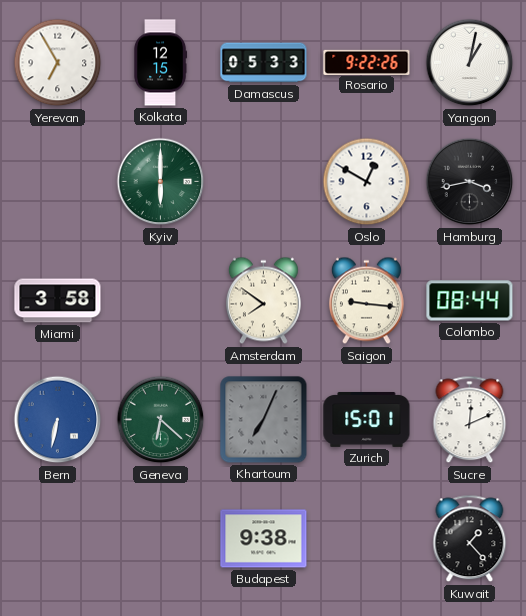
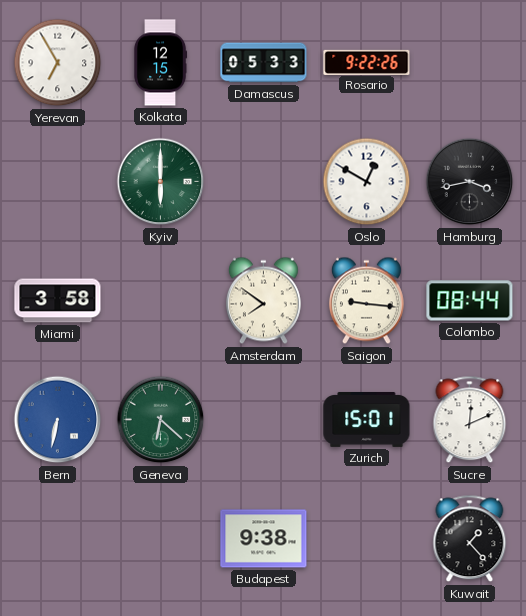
Yangon: 1:02 -> none
Khartoum: 7:04 -> none
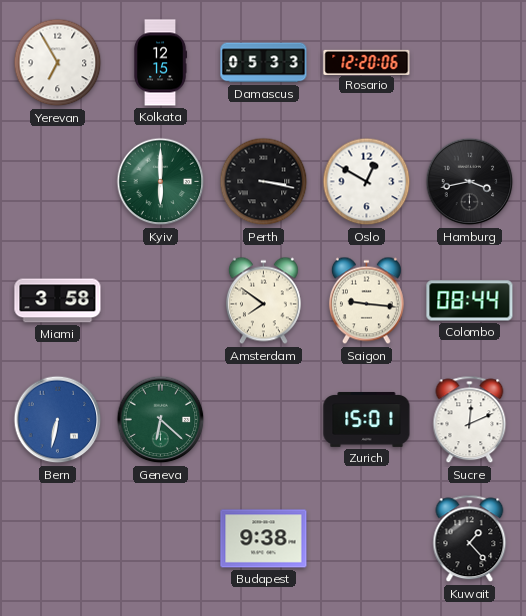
Rosario: 9:22 -> 12:20
Perth: none -> 3:17
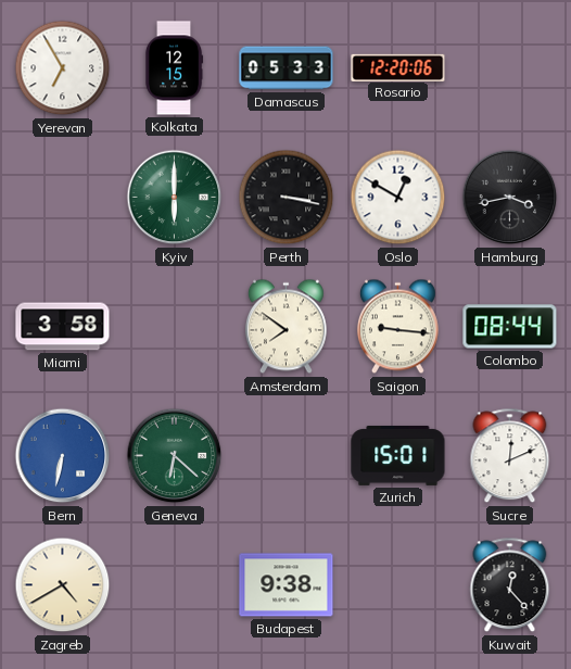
Zagreb: none -> 4:40
Kuwait: 1:23 -> 12:23
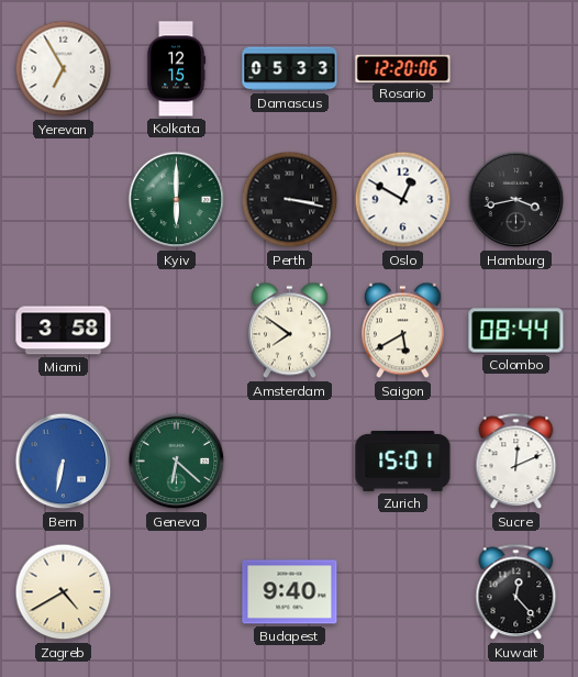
Saigon: 9:16 -> 5:40
Budapest: 9:38 -> 9:40
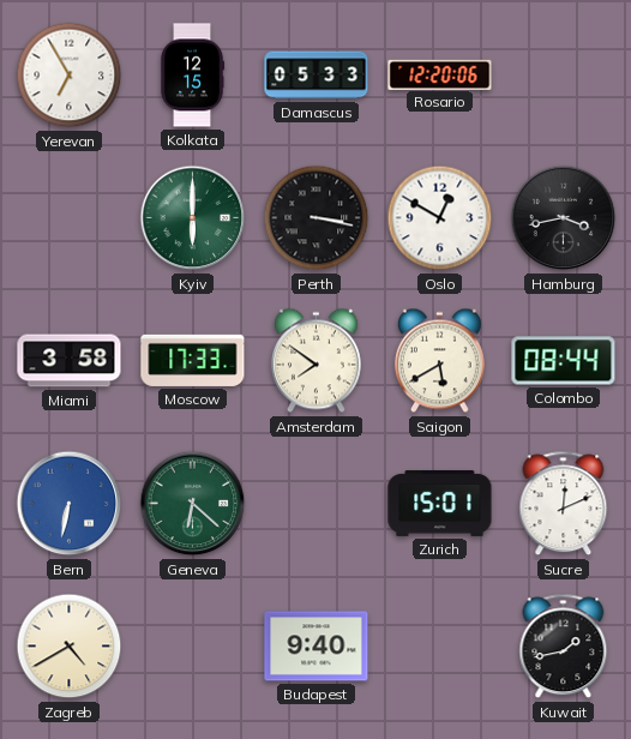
Moscow: none -> 17:33
Kuwait: 12:23 -> 1:43
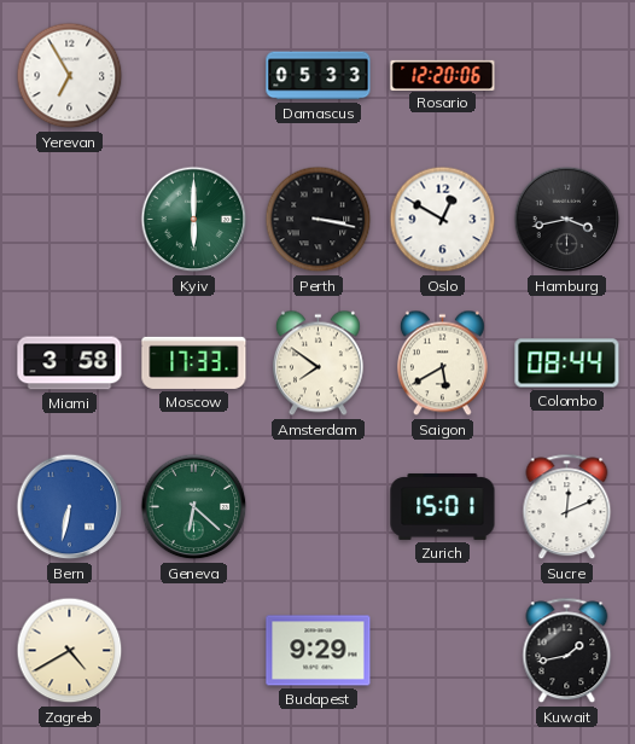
Kolkata: 12:15 -> none
Budapest: 9:40 -> 9:29
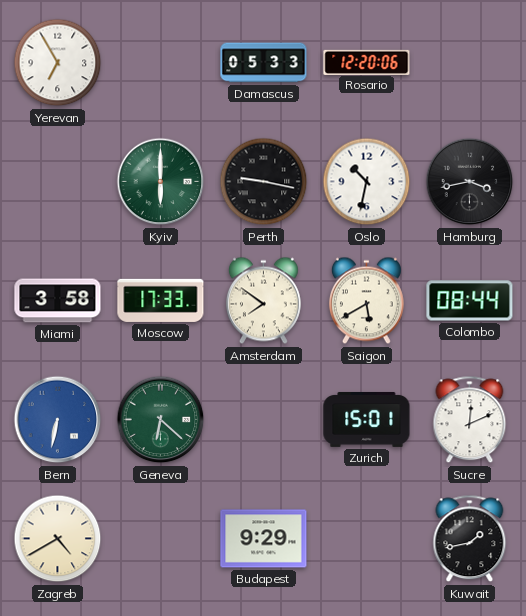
Perth: 3:17 -> 9:17
Oslo: 12:50 -> 10:32
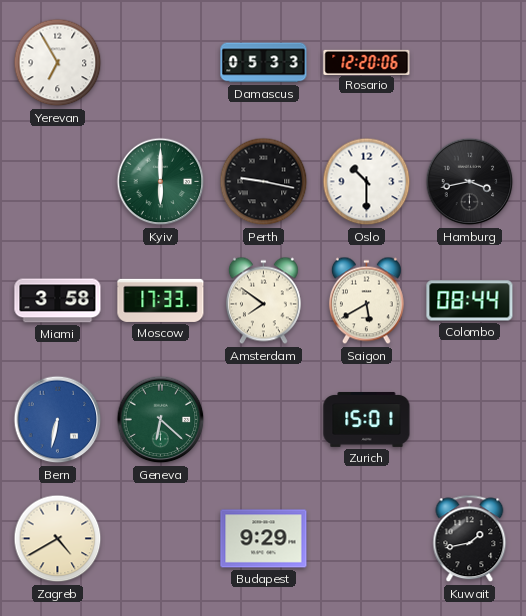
Oslo: 10:32 -> 10:30
Sucre: 12:11 -> none
